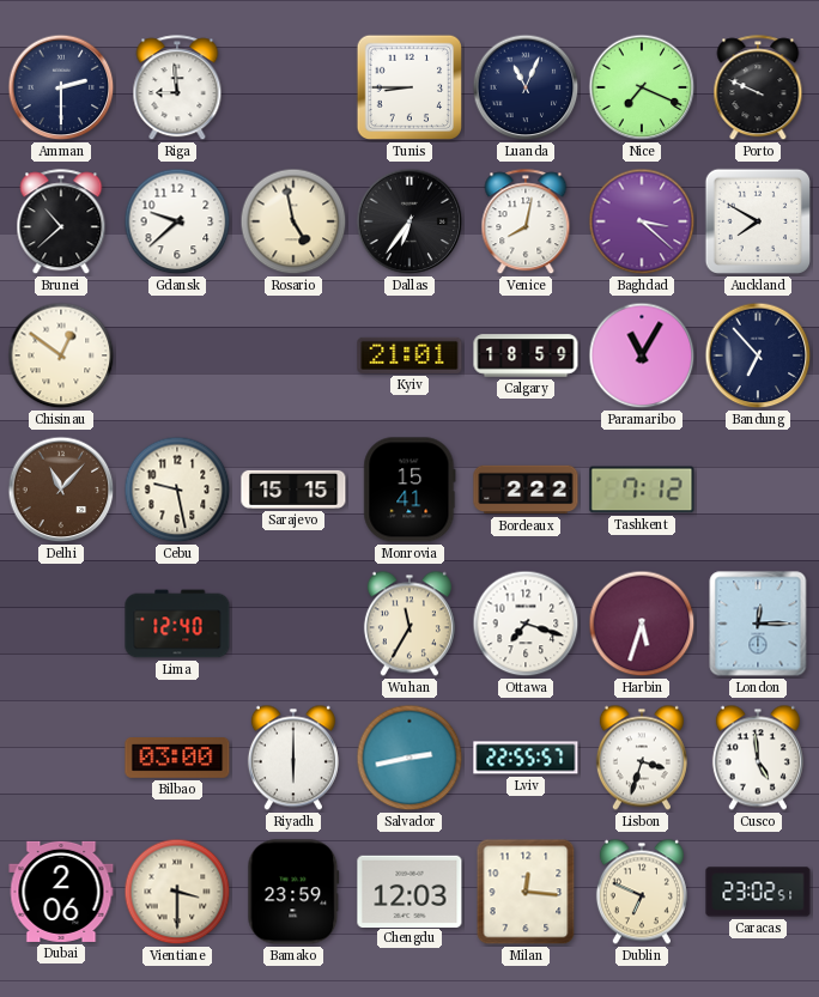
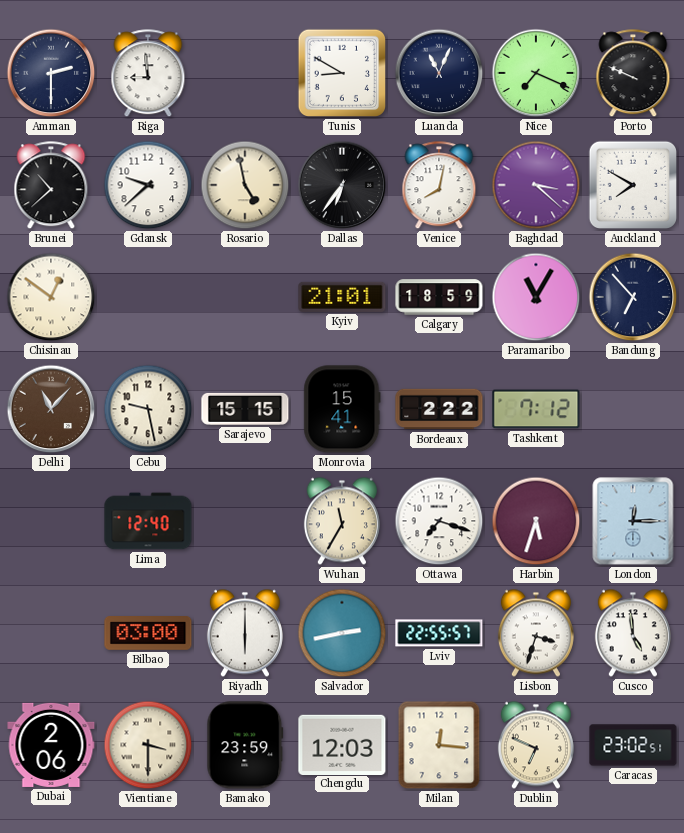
Tunis: 8:45 -> 8:50
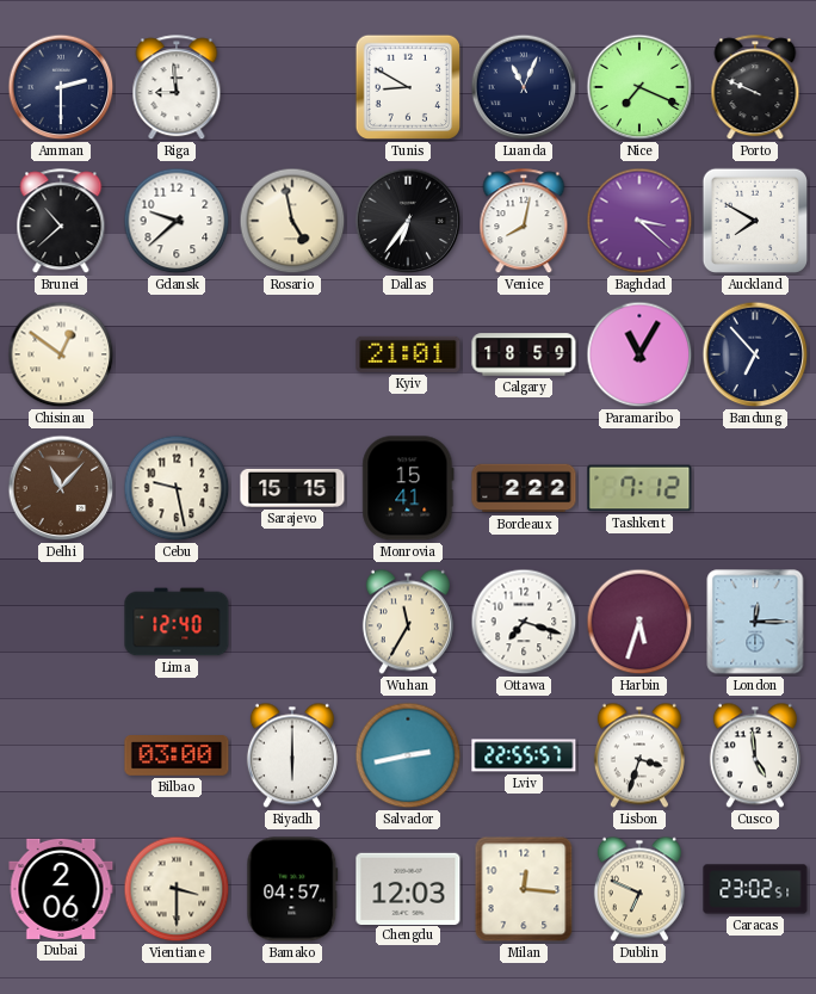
Bamako: 23:59 -> 04:57
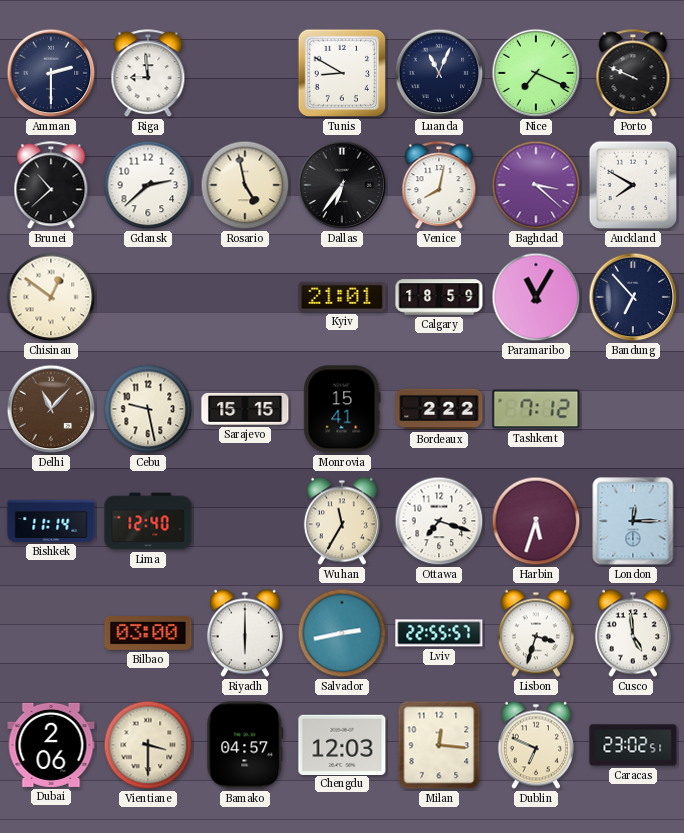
Gdansk: 9:38 -> 2:38
Bishkek: none -> 11:14
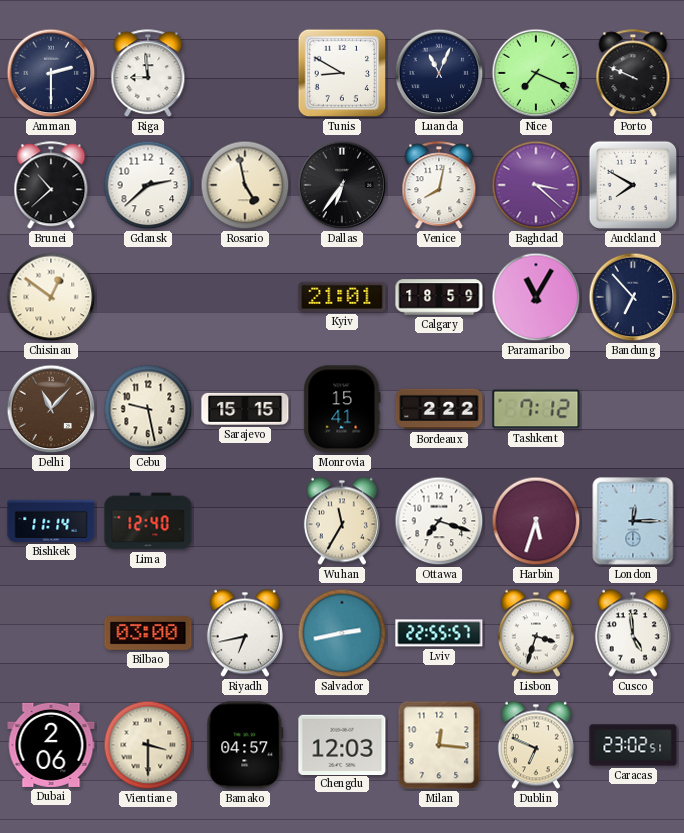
Riyadh: 6:00 -> 6:43
